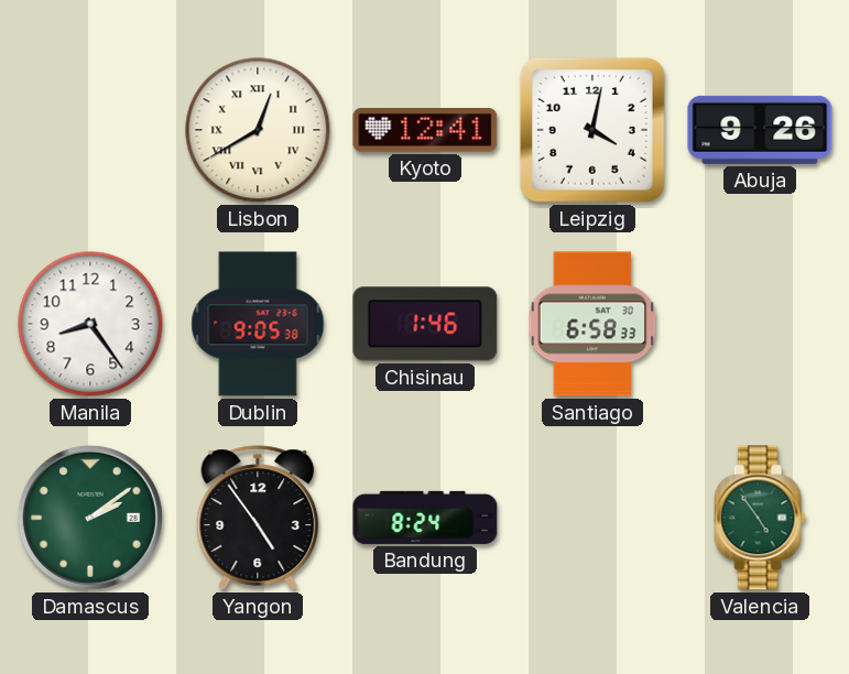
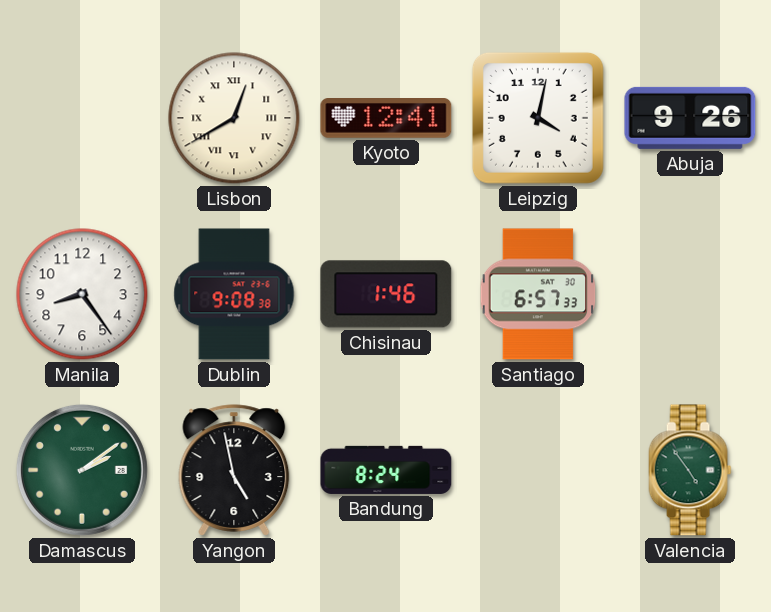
Dublin: 9:05 -> 9:08
Santiago: 6:58 -> 6:57
Yangon: 4:54 -> 4:58
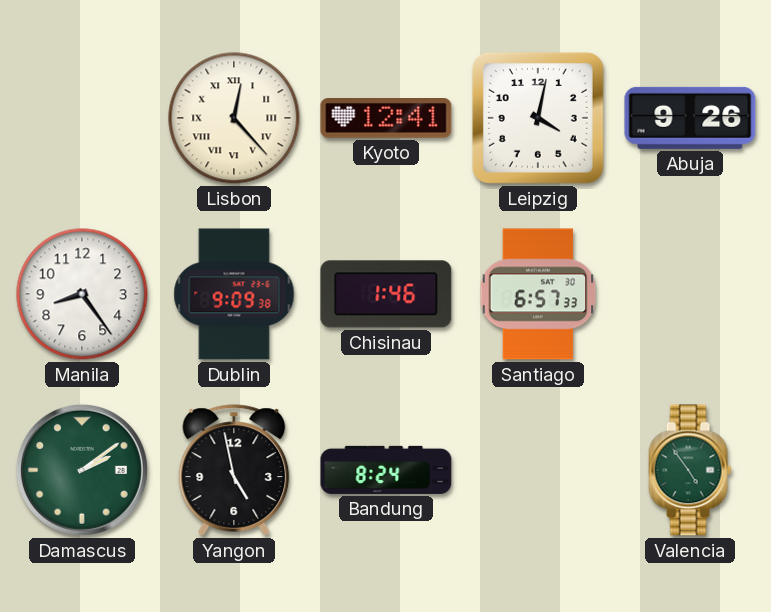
Lisbon: 12:40 -> 12:23
Dublin: 9:08 -> 9:09
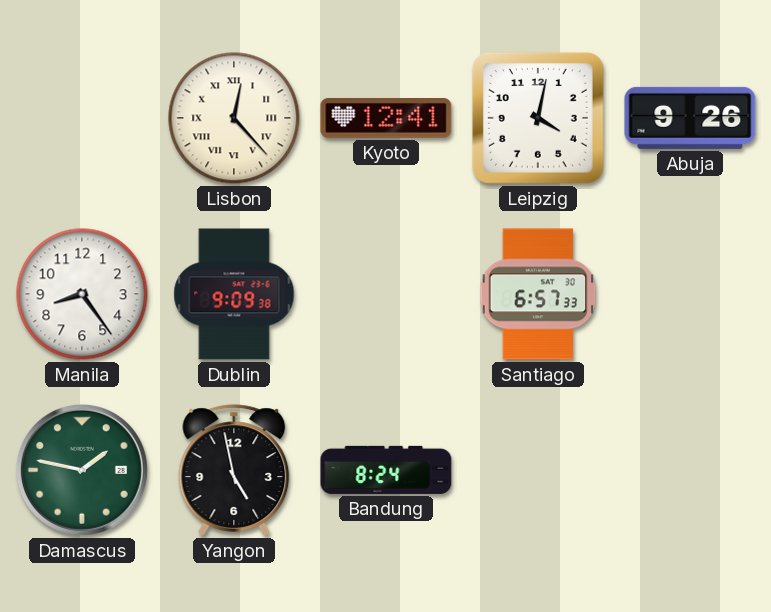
Chisinau: 1:46 -> none
Damascus: 2:09 -> 1:47
Valencia: 4:54 -> none
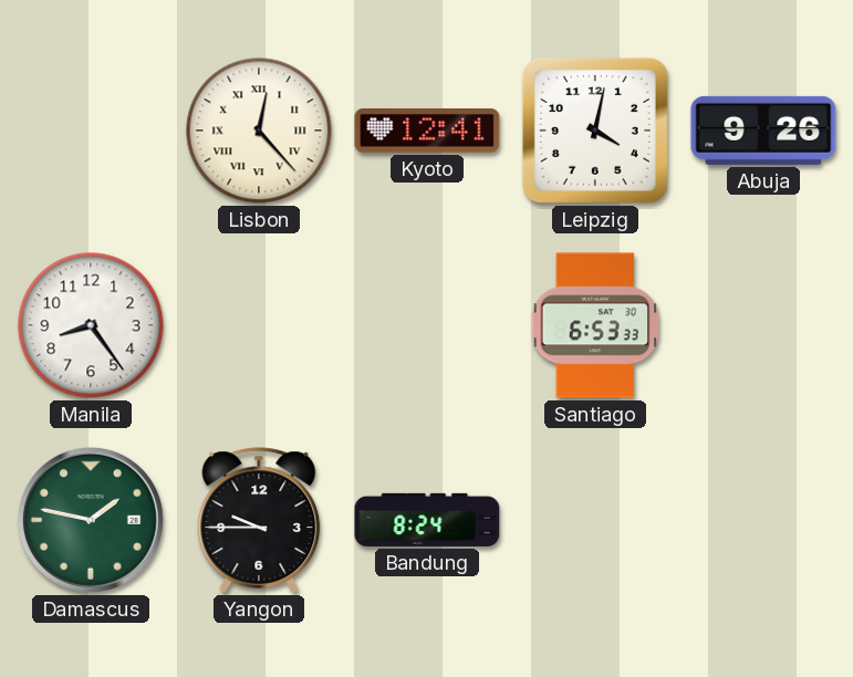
Dublin: 9:09 -> none
Santiago: 6:57 -> 6:53
Yangon: 4:58 -> 9:45
